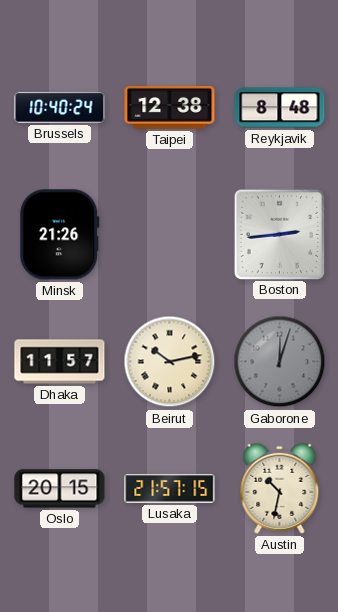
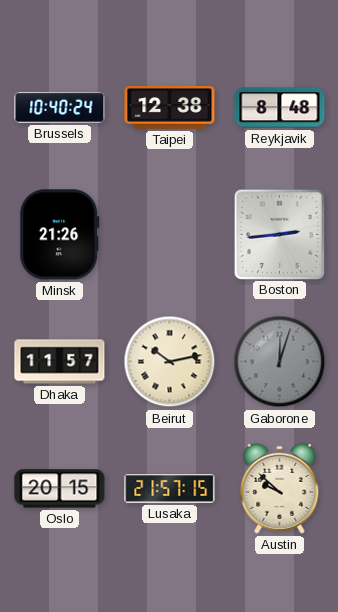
Austin: 10:32 -> 9:52
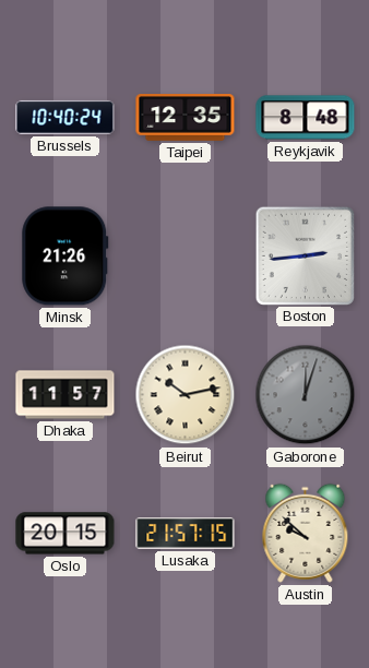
Taipei: 12:38 -> 12:35
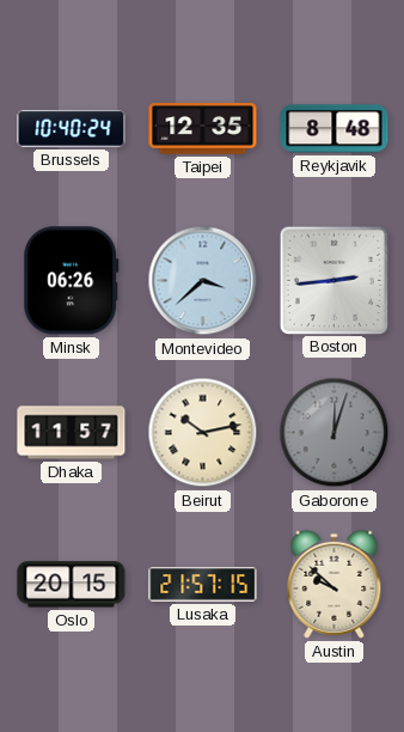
Minsk: 21:26 -> 06:26
Montevideo: none -> 3:38
